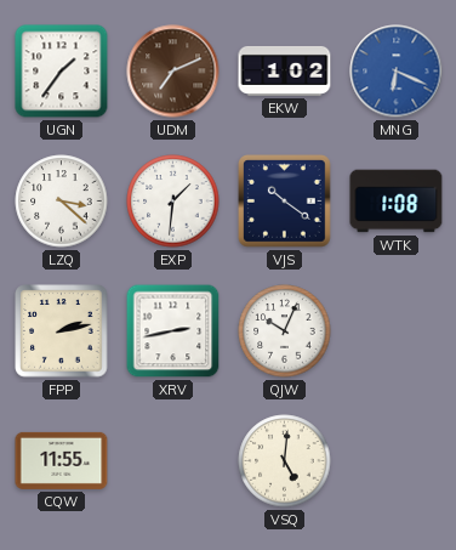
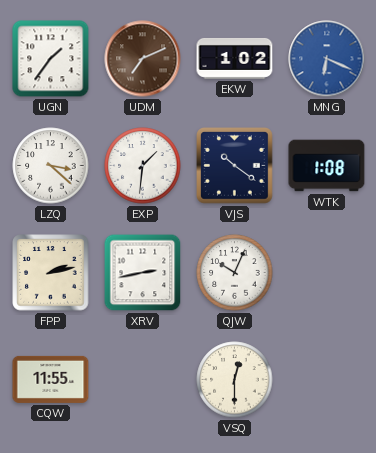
VSQ: 5:01 -> 12:30
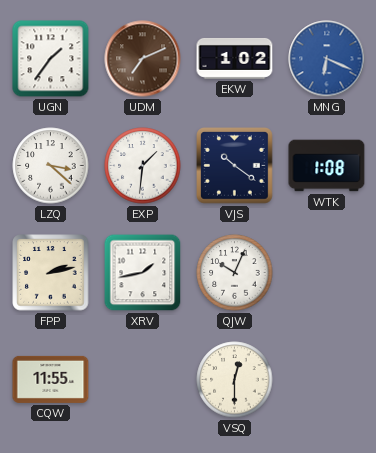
XRV: 2:43 -> 1:43
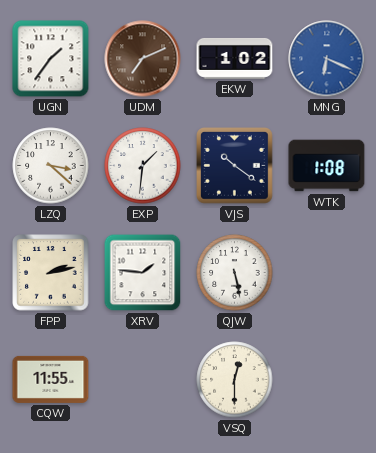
XRV: 1:43 -> 1:46
QJW: 10:04 -> 5:28
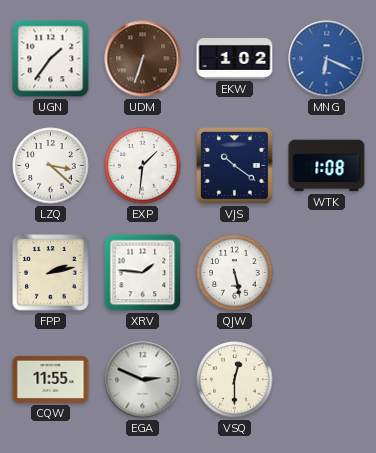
UDM: 7:11 -> 6:33
EGA: none -> 2:49
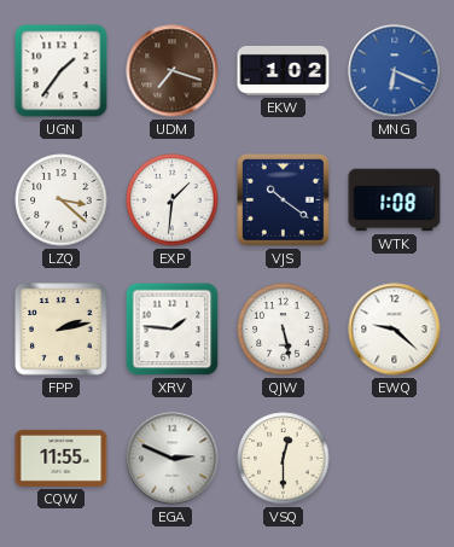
UDM: 6:33 -> 7:18
EWQ: none -> 9:22
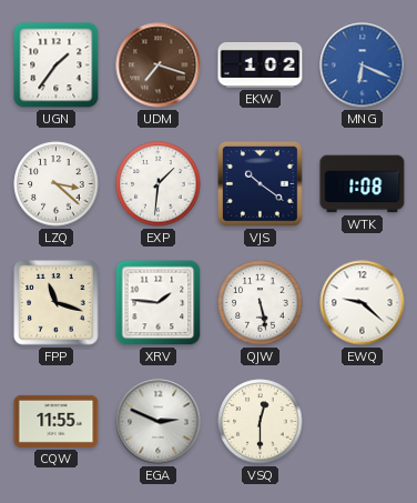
FPP: 2:13 -> 11:18
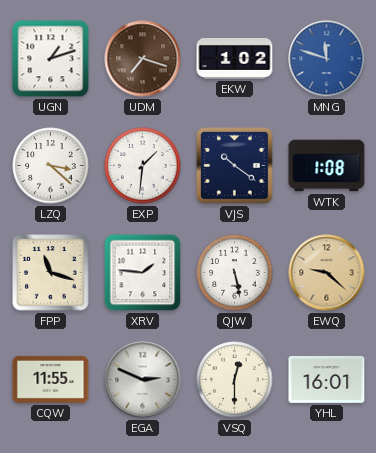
UGN: 1:36 -> 1:12
MNG: 6:19 -> 11:48
EWQ dial: white -> champagne
YHL: none -> 16:01
